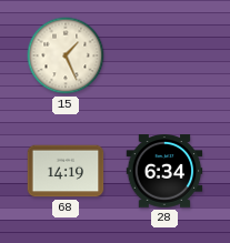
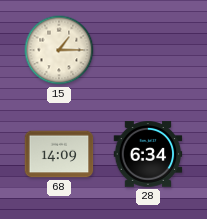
15: 1:26 -> 1:15
68: 14:19 -> 14:09
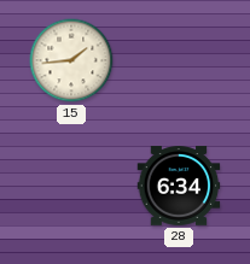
15: 1:15 -> 1:44
68: 14:09 -> none
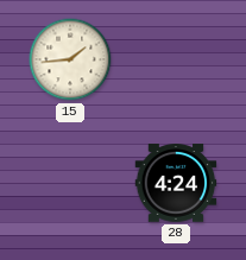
28: 6:34 -> 4:24
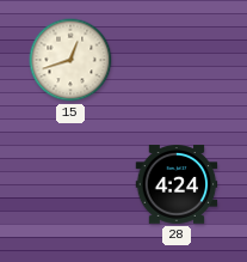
15: 1:44 -> 12:42
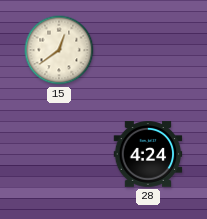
15: 12:42 -> 12:39
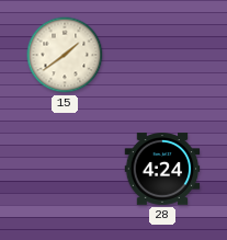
15: 12:39 -> 1:39
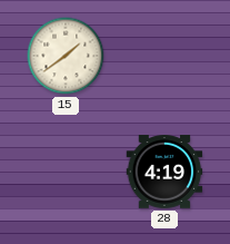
28: 4:24 -> 4:19
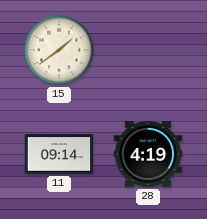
11: none -> 09:14
